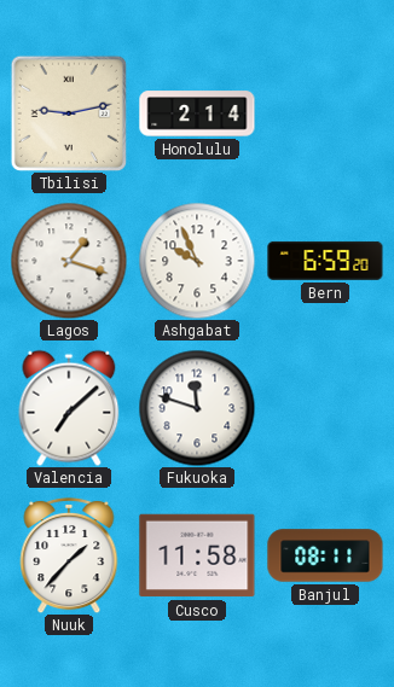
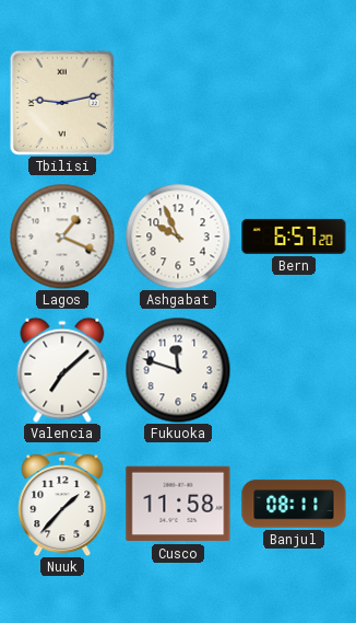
Honolulu: 2:14 -> none
Lagos: 1:18 -> 1:19
Bern: 6:59 -> 6:57
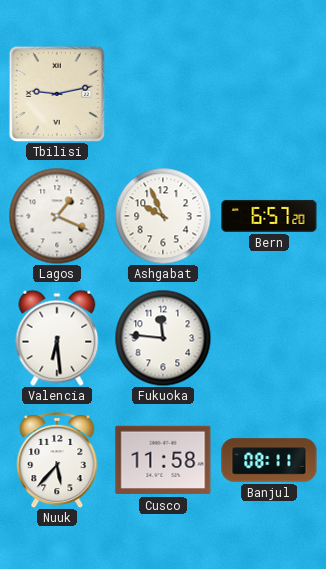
Valencia: 7:08 -> 6:29
Fukuoka: 11:48 -> 11:46
Nuuk: 1:37 -> 5:37
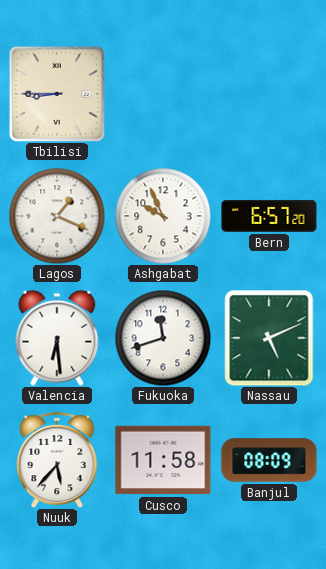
Tbilisi: 9:13 -> 8:45
Fukuoka: 11:46 -> 11:42
Nassau: none -> 5:11
Banjul: 08:11 -> 08:09
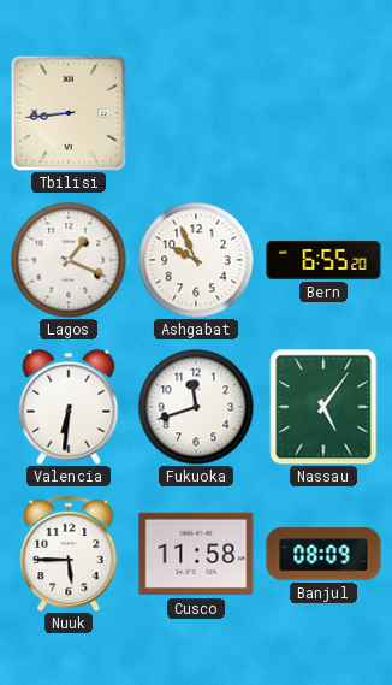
Tbilisi: 8:45 -> 8:44
Bern: 6:57 -> 6:55
Valencia: 6:29 -> 6:31
Nassau: 5:11 -> 5:06
Nuuk: 5:37 -> 5:45
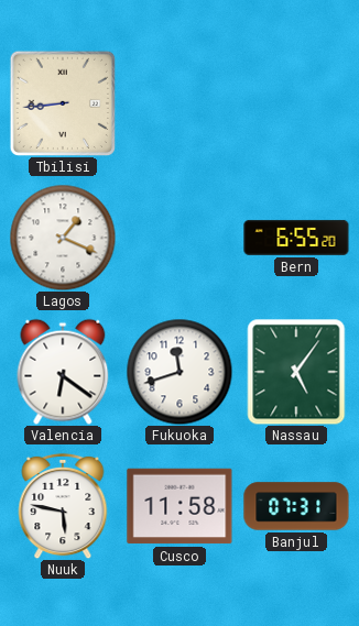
Ashgabat: 9:56 -> none
Valencia: 6:31 -> 6:21
Nuuk: 5:45 -> 5:47
Banjul: 08:09 -> 07:31
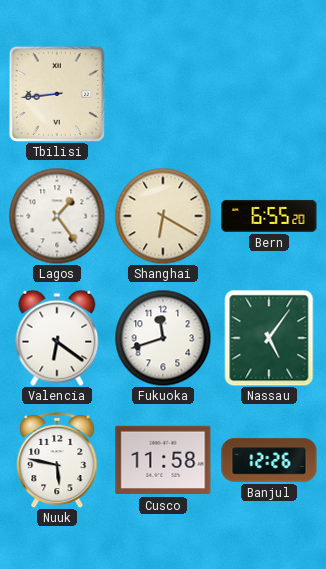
Lagos: 1:19 -> 1:24
Shanghai: none -> 6:20
Banjul: 07:31 -> 12:26
